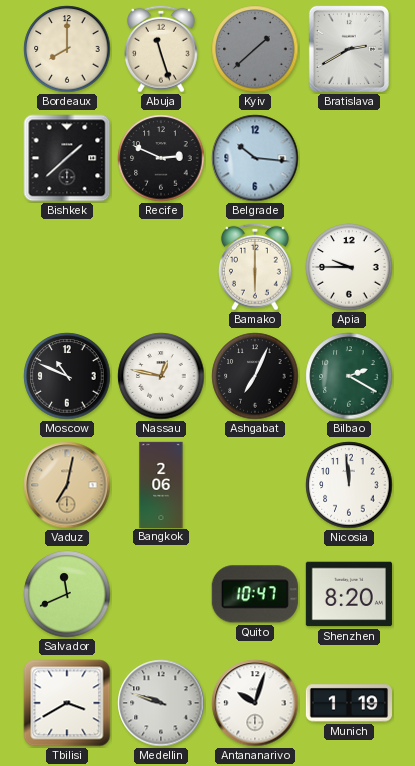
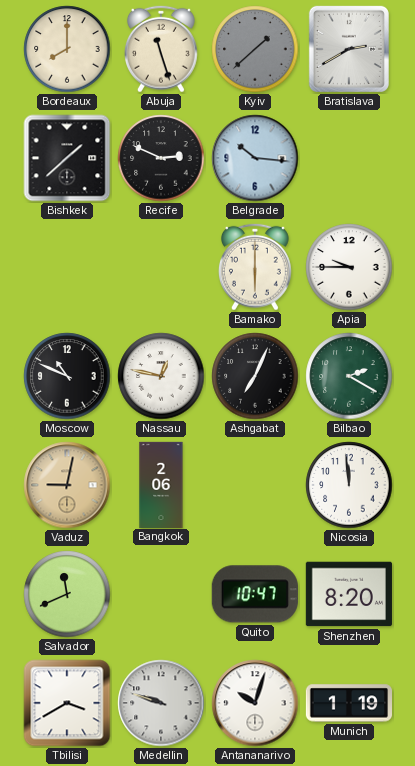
Vaduz: 7:02 -> 9:02
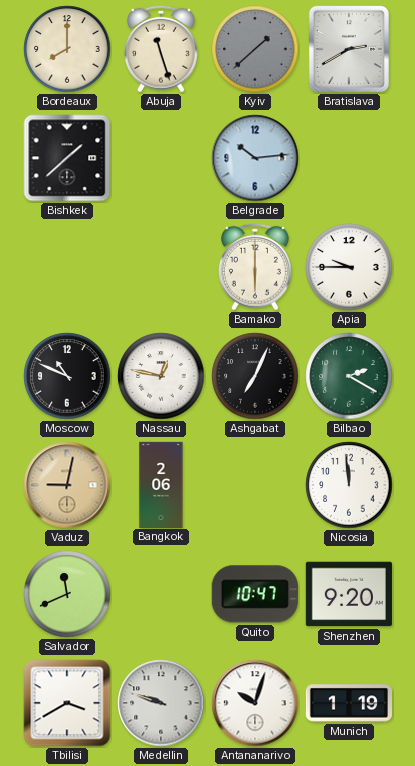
Recife: 2:49 -> none
Belgrade: 10:16 -> 10:14
Shenzhen: 8:20 -> 9:20
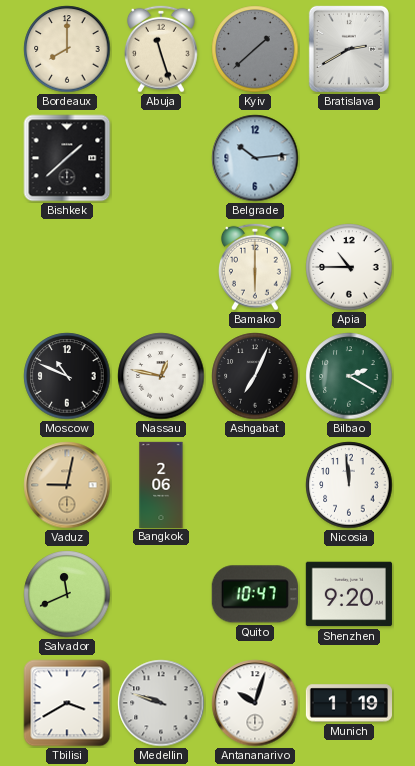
Apia: 9:45 -> 10:45
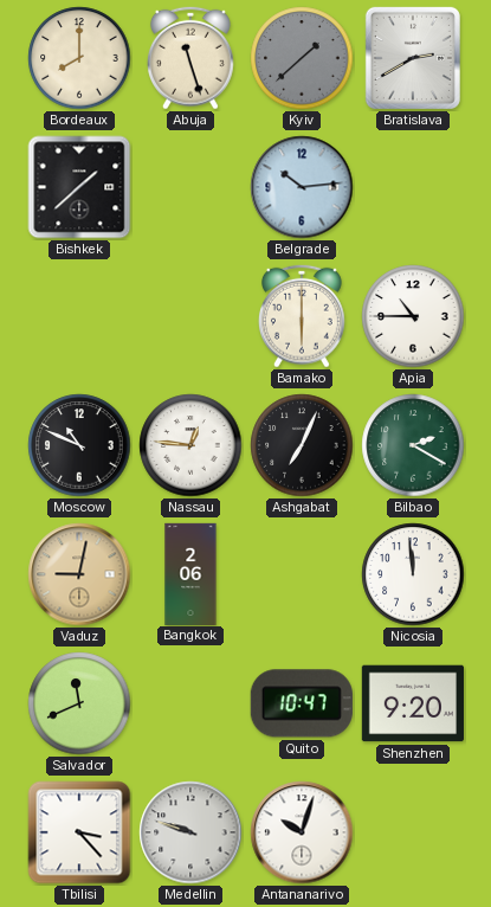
Nassau: 12:47 -> 12:46
Tbilisi: 3:40 -> 3:23
Munich: 1:19 -> none
